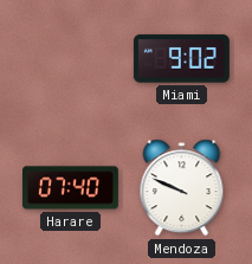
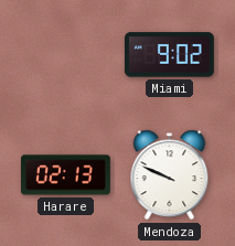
Harare: 07:40 -> 02:13
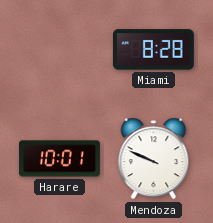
Miami: 9:02 -> 8:28
Harare: 02:13 -> 10:01
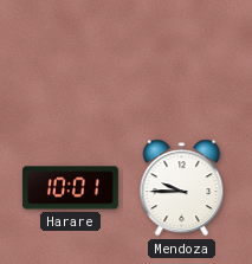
Miami: 8:28 -> none
Mendoza: 9:49 -> 9:45
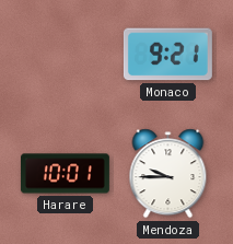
Monaco: none -> 9:21
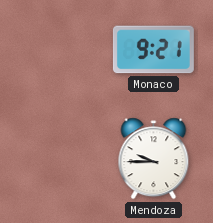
Harare: 10:01 -> none
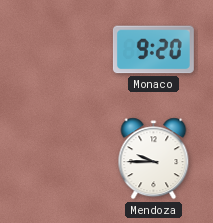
Monaco: 9:21 -> 9:20
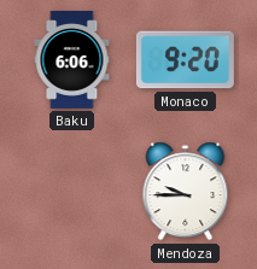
Baku: none -> 6:06
